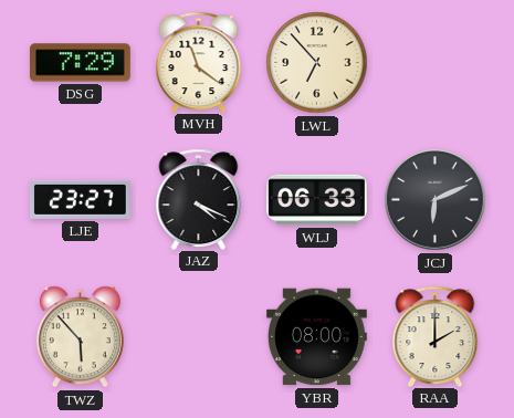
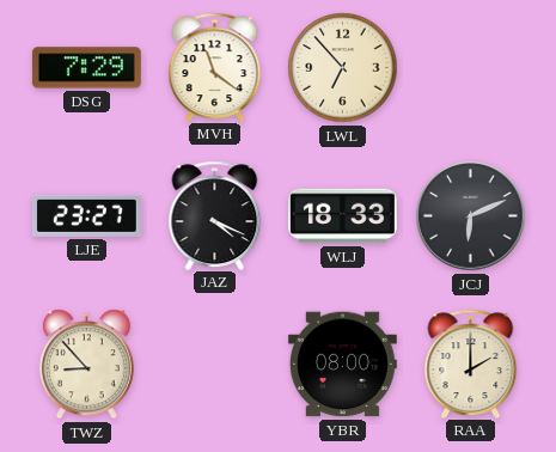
WLJ: 06:33 -> 18:33
TWZ: 5:53 -> 8:53
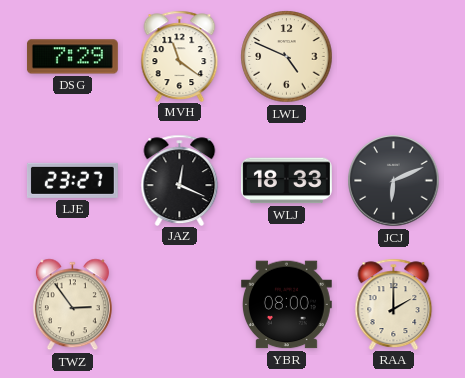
LWL: 6:53 -> 4:49
JAZ: 4:19 -> 12:19
TWZ: 8:53 -> 2:54
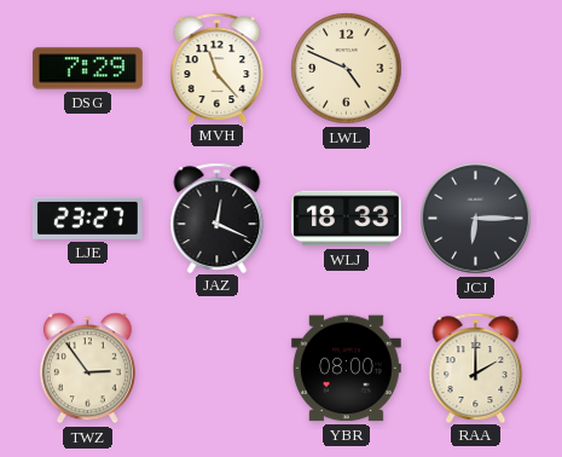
MVH: 11:21 -> 11:23
JCJ: 6:11 -> 6:15
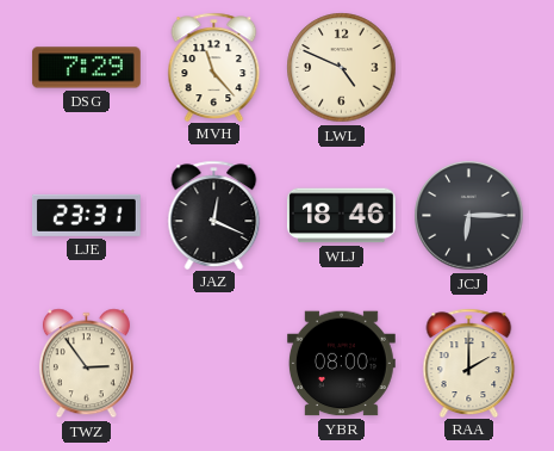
LJE: 23:27 -> 23:31
WLJ: 18:33 -> 18:46
